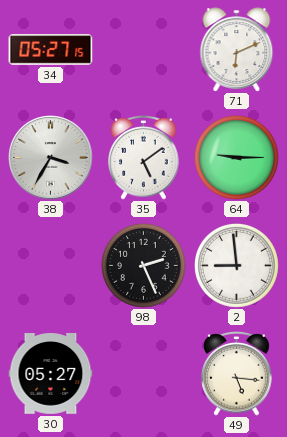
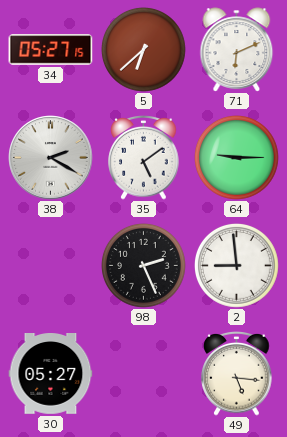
5: none -> 6:38
38: 3:35 -> 2:20
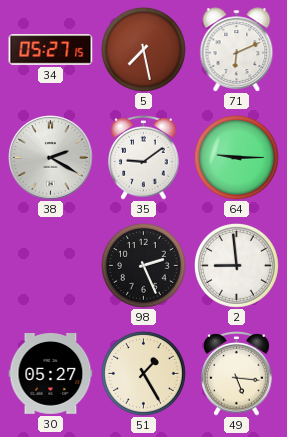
5: 6:38 -> 7:28
35: 5:09 -> 9:09
51: none -> 1:25
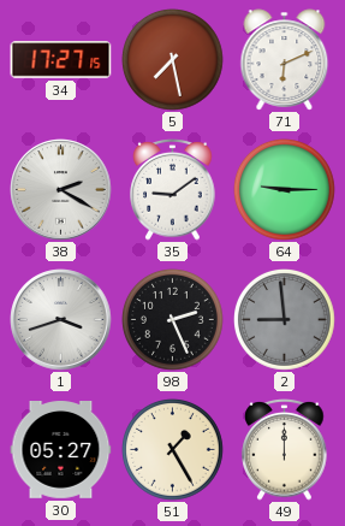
34: 05:27 -> 17:27
1: none -> 3:42
2 dial: white -> grey
49: 5:16 -> 12:00
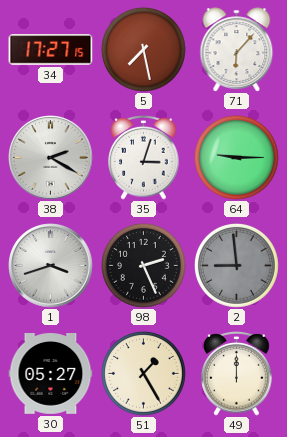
71: 6:11 -> 6:07
35: 9:09 -> 3:03
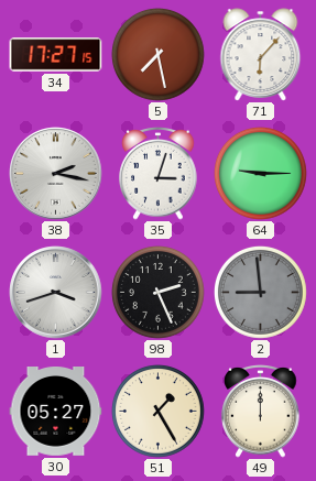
38: 2:20 -> 2:17
